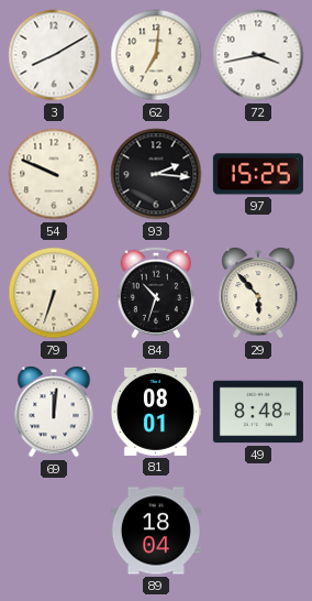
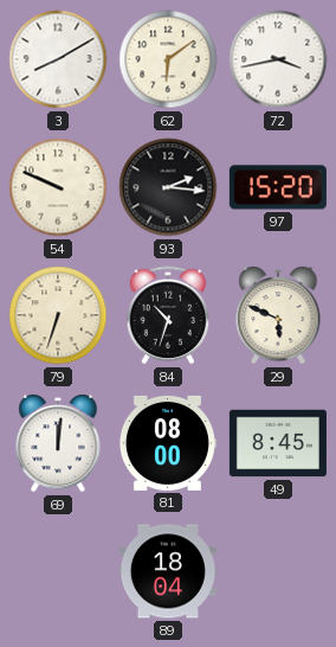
62: 7:01 -> 6:09
97: 15:25 -> 15:20
29: 5:53 -> 5:49
81: 08:01 -> 08:00
49: 8:48 -> 8:45
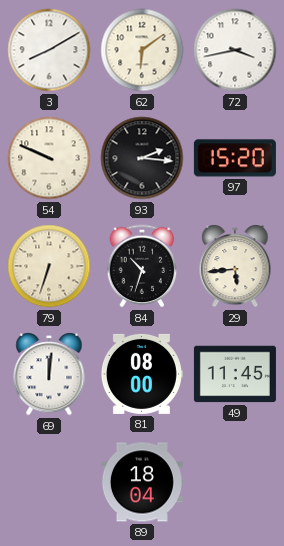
29: 5:49 -> 5:44
49: 8:45 -> 11:45
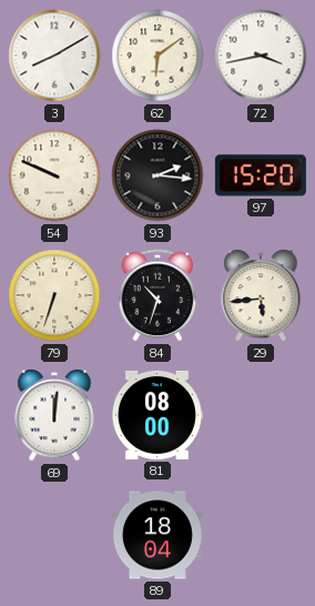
49: 11:45 -> none
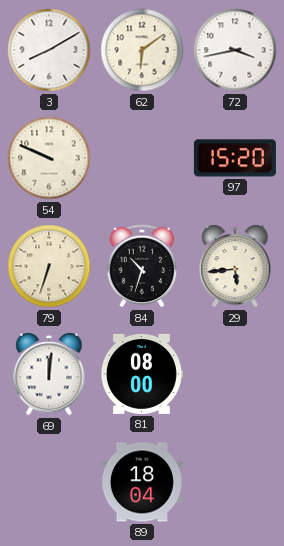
93: 2:16 -> none
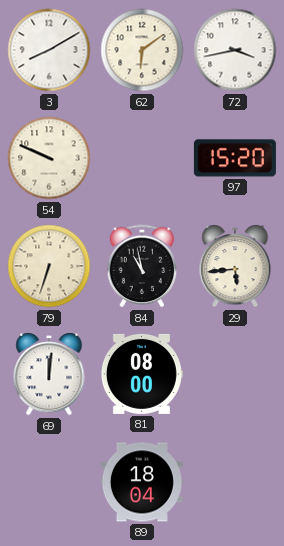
84: 10:33 -> 10:58
